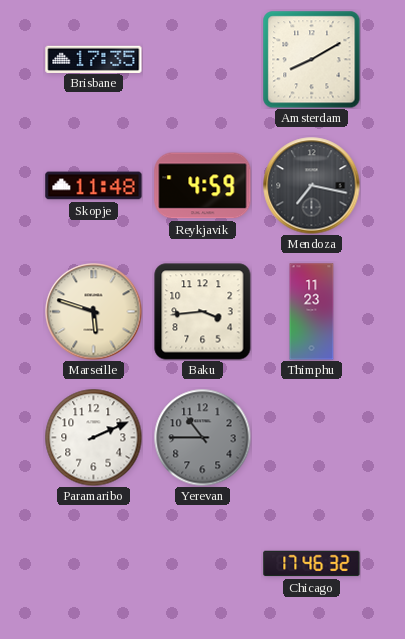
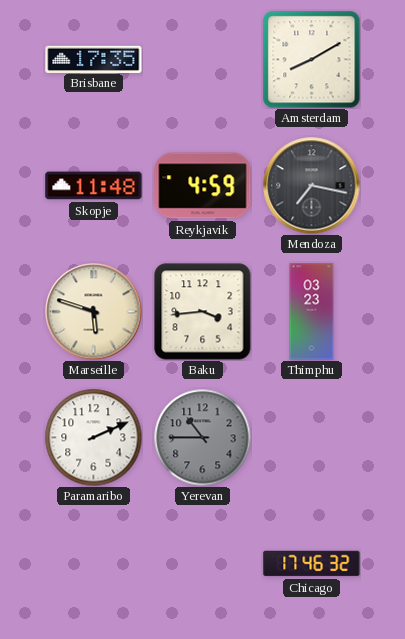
Thimphu: 11:23 -> 03:23
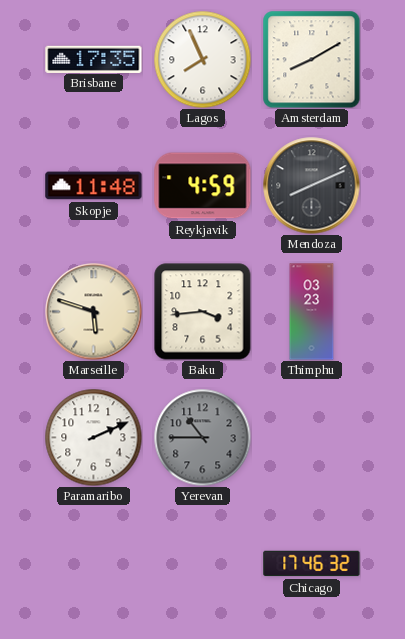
Lagos: none -> 7:56
Mendoza: 7:17 -> 8:11
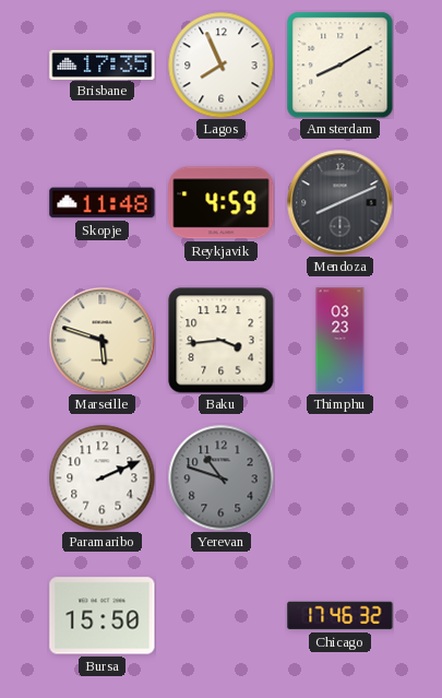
Yerevan: 10:45 -> 10:48
Bursa: none -> 15:50
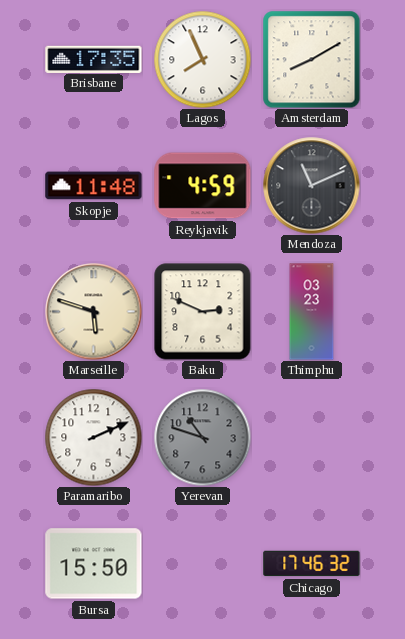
Mendoza: 8:11 -> 11:11
Baku: 3:44 -> 2:49
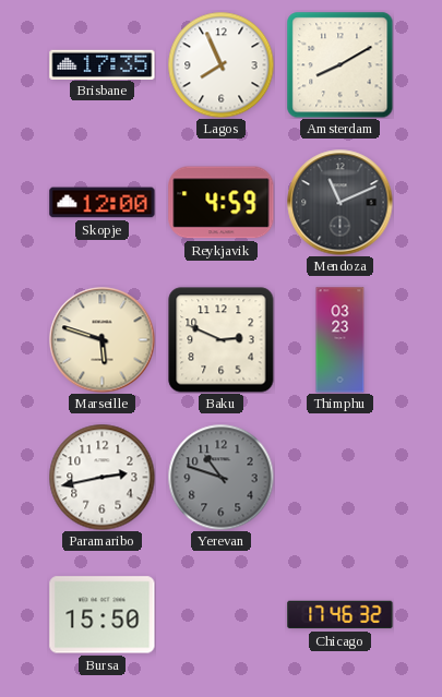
Skopje: 11:48 -> 12:00
Paramaribo: 2:11 -> 2:43
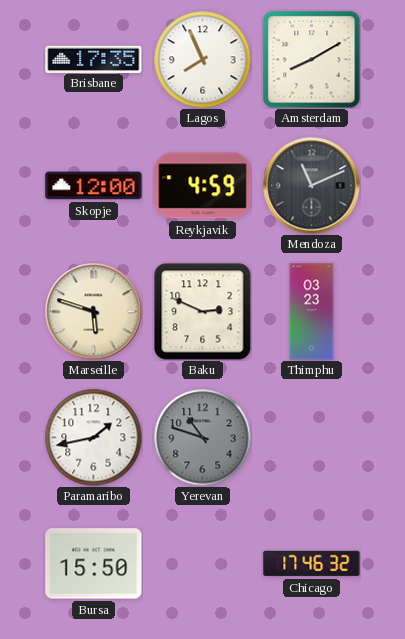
Paramaribo: 2:43 -> 1:43
